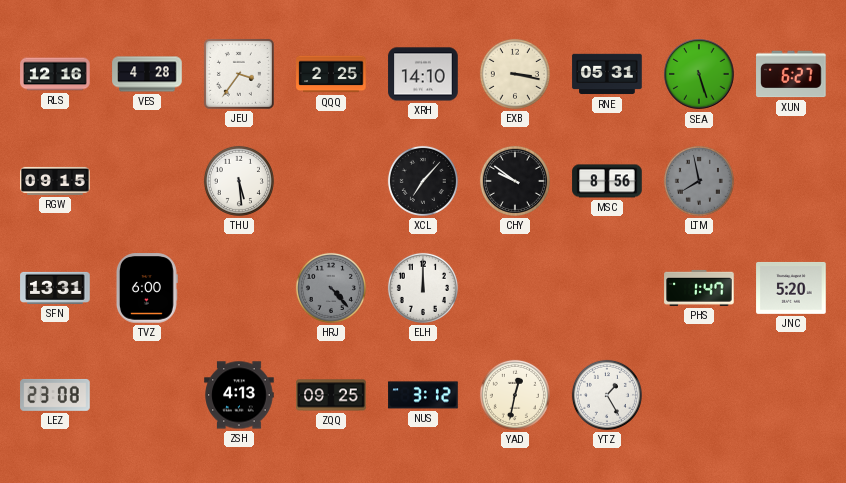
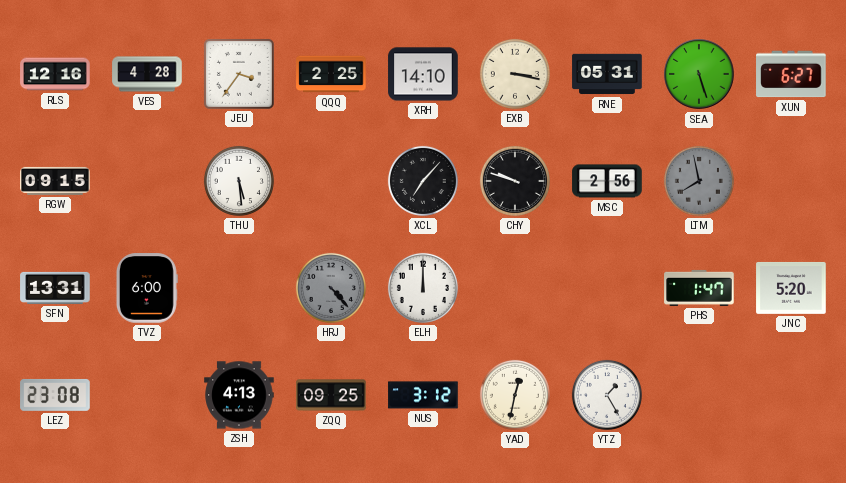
CHY: 9:51 -> 9:48
MSC: 8:56 -> 2:56
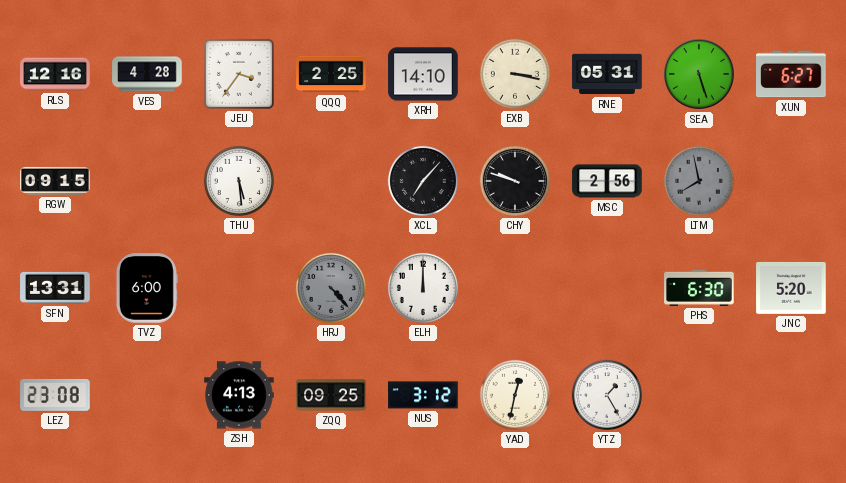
PHS: 1:47 -> 6:30
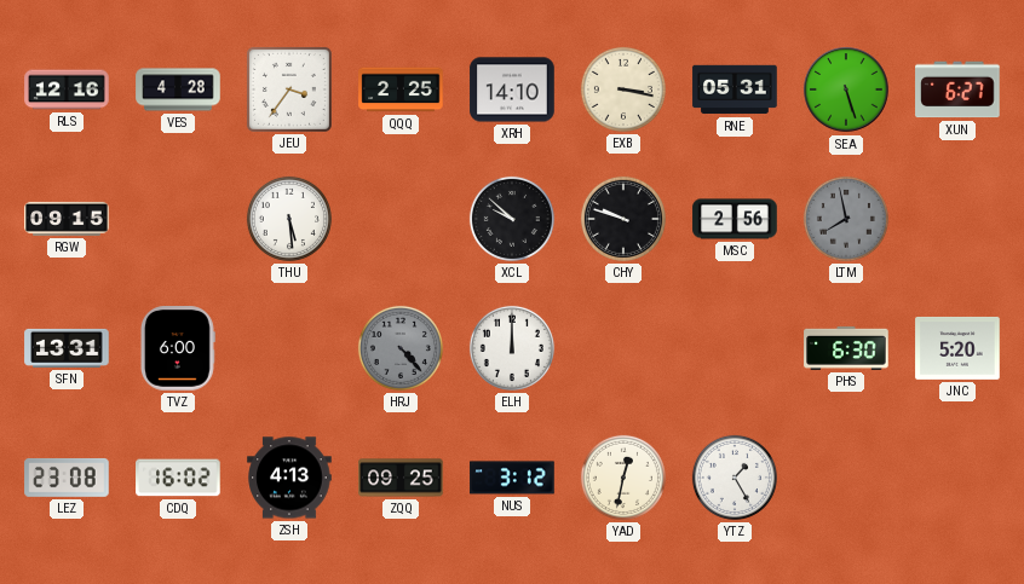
XCL: 7:07 -> 9:52
CDQ: none -> 16:02
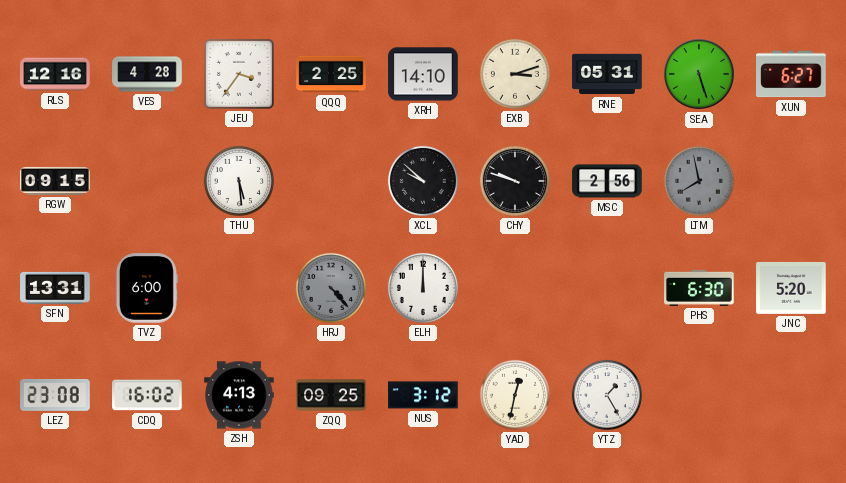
EXB: 3:17 -> 3:12
